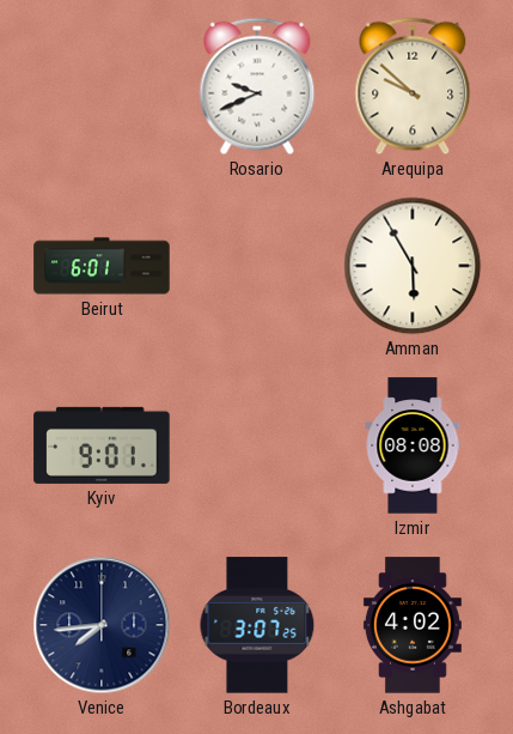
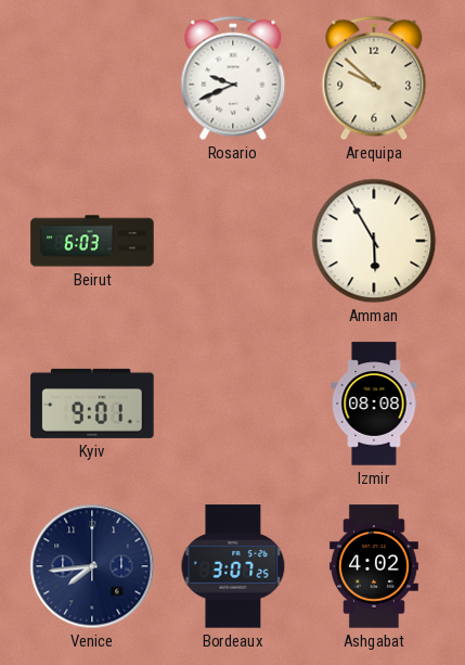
Beirut: 6:01 -> 6:03
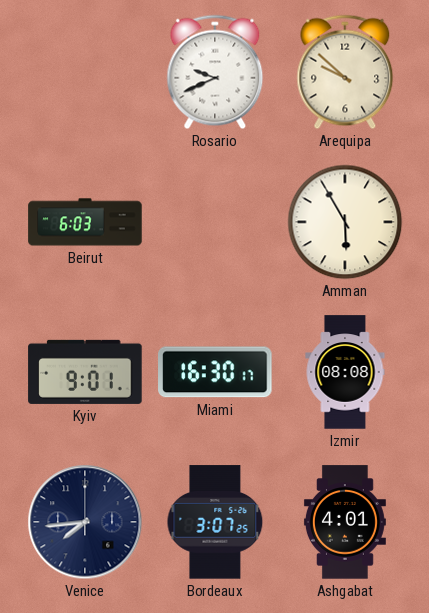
Miami: none -> 16:30
Ashgabat: 4:02 -> 4:01
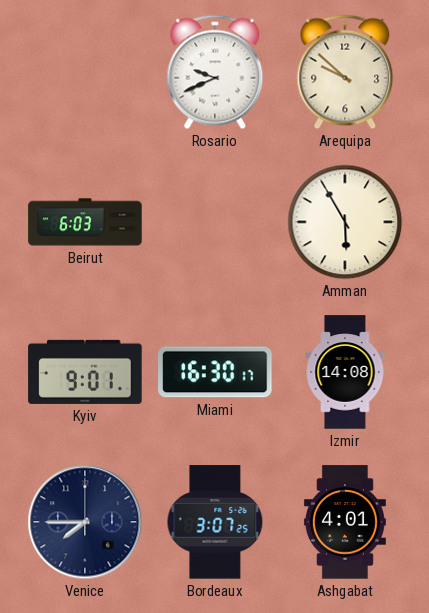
Izmir: 08:08 -> 14:08
Venice: 7:44 -> 7:45
